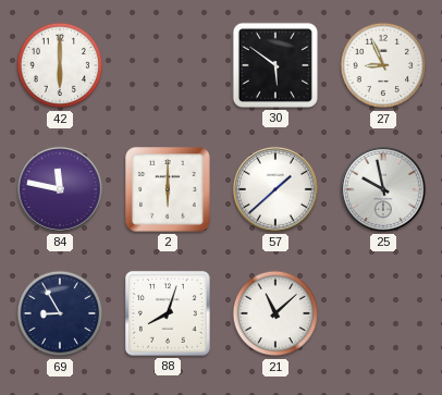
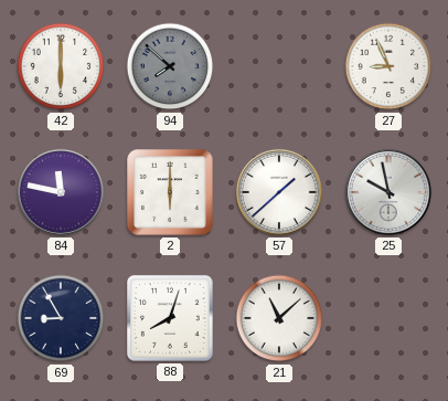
94: none -> 7:52
30: 5:51 -> none
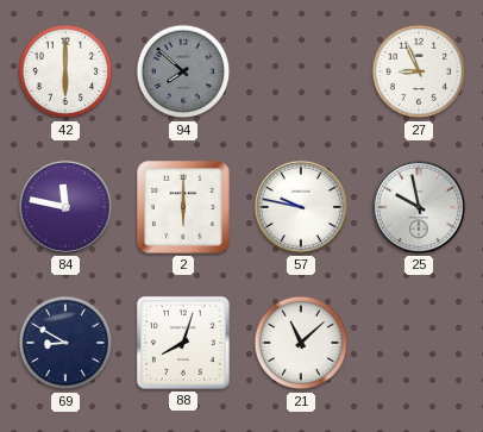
57: 1:38 -> 9:47
69: 8:55 -> 8:50
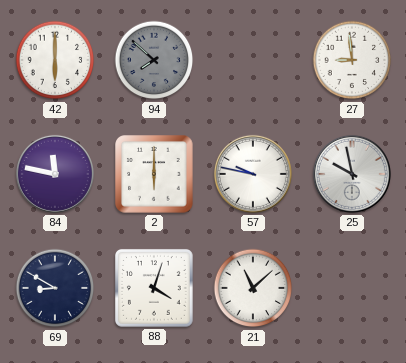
27: 8:56 -> 8:59
88: 8:03 -> 4:03
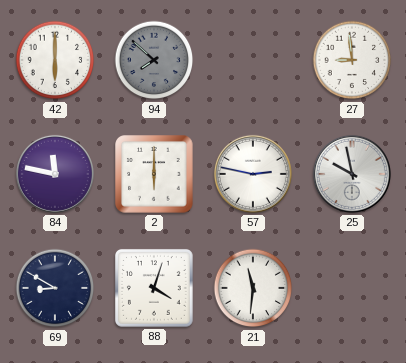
57: 9:47 -> 2:47
21: 11:08 -> 11:31
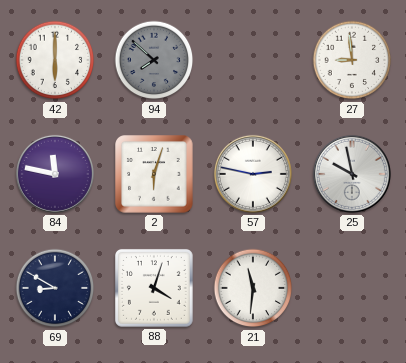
2: 6:00 -> 6:03
